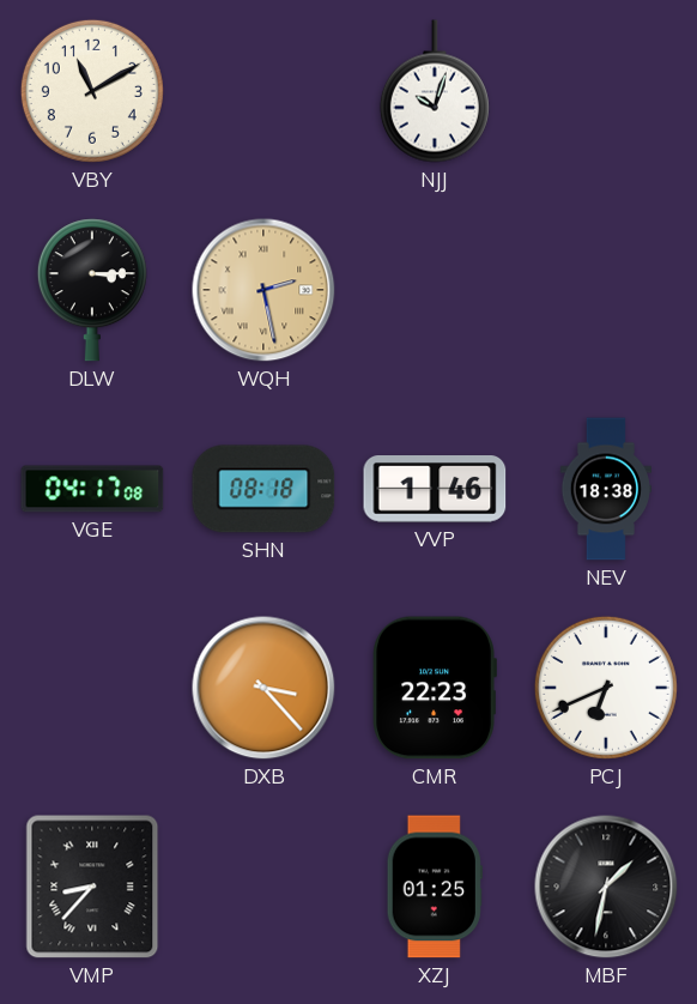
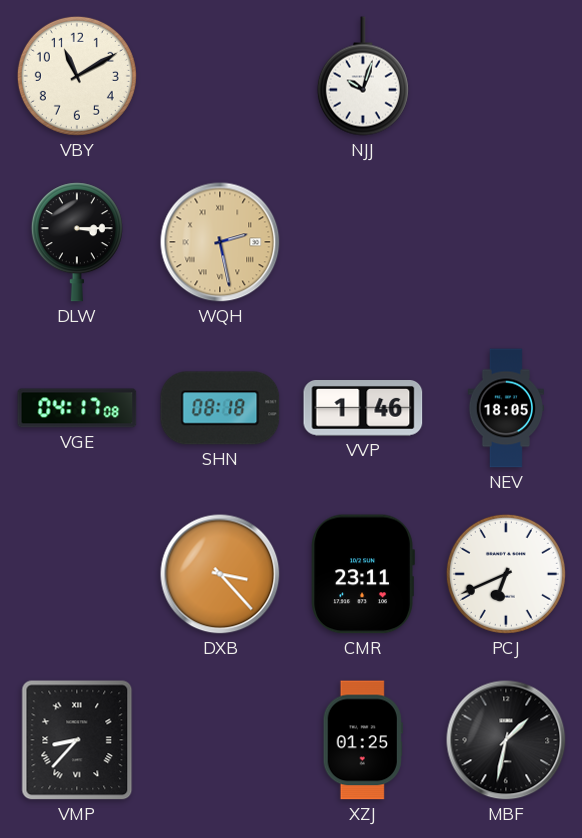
NEV: 18:38 -> 18:05
CMR: 22:23 -> 23:11
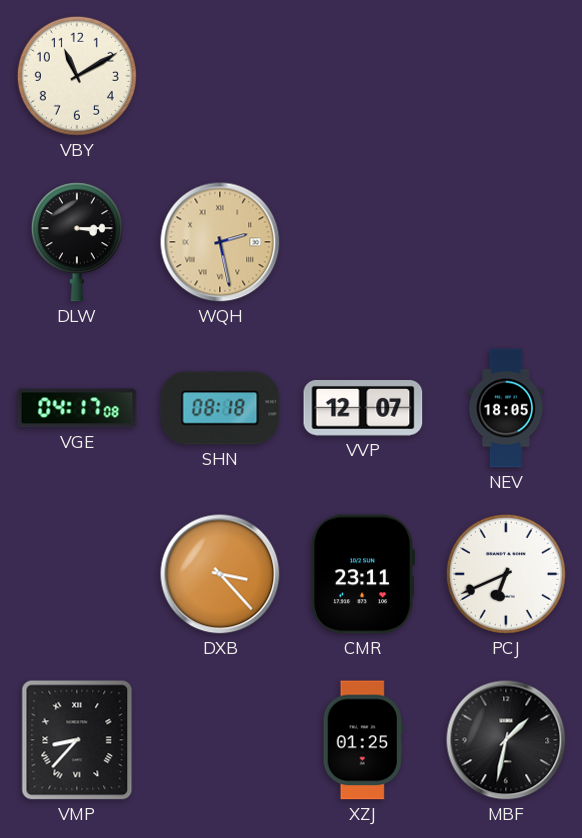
NJJ: 10:03 -> none
VVP: 1:46 -> 12:07
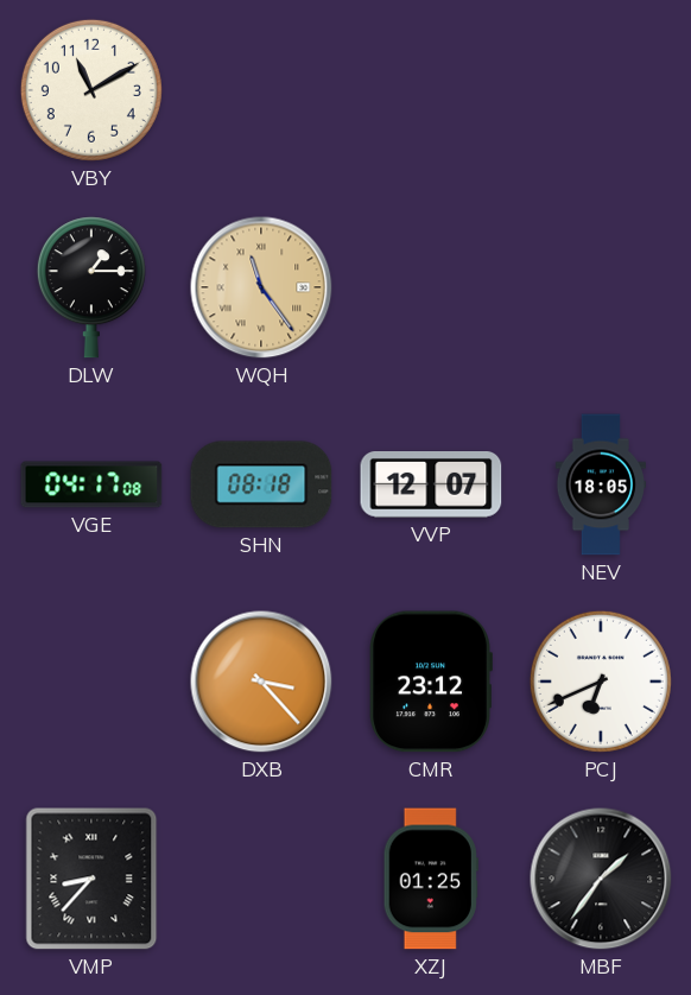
DLW: 3:15 -> 1:15
WQH: 2:28 -> 11:24
CMR: 23:11 -> 23:12
MBF: 1:32 -> 1:36
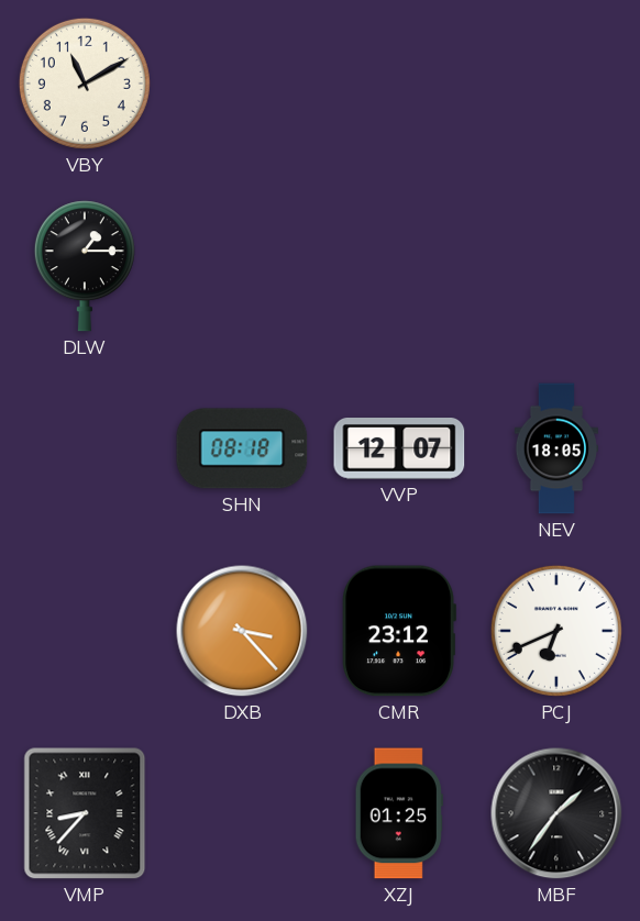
WQH: 11:24 -> none
VGE: 04:17 -> none
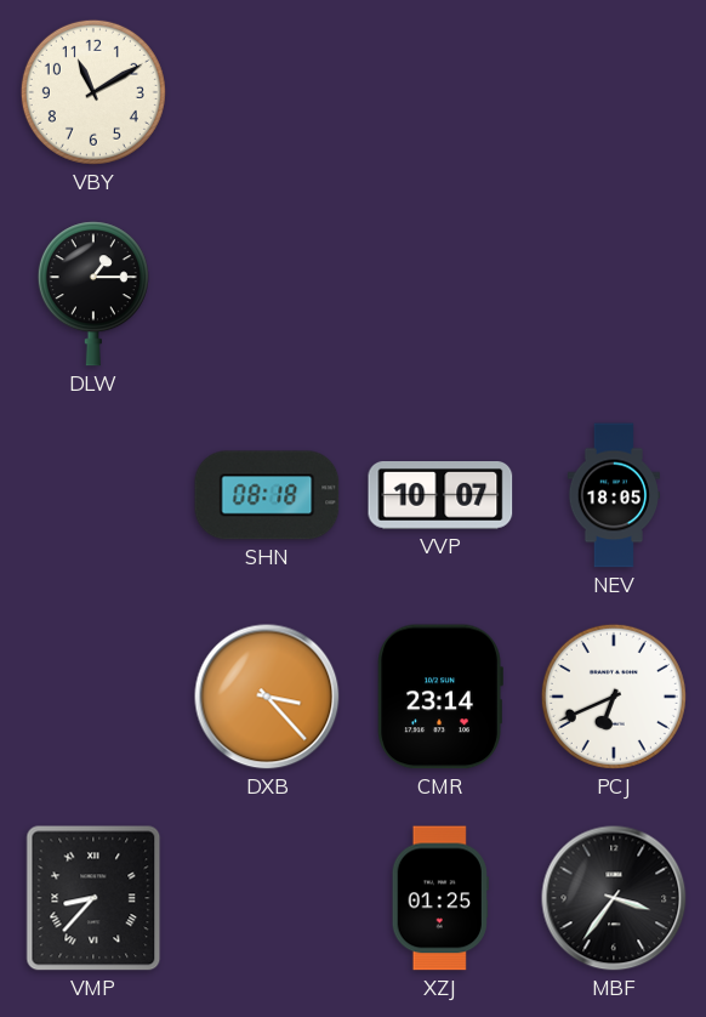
VVP: 12:07 -> 10:07
CMR: 23:12 -> 23:14
MBF: 1:36 -> 3:36
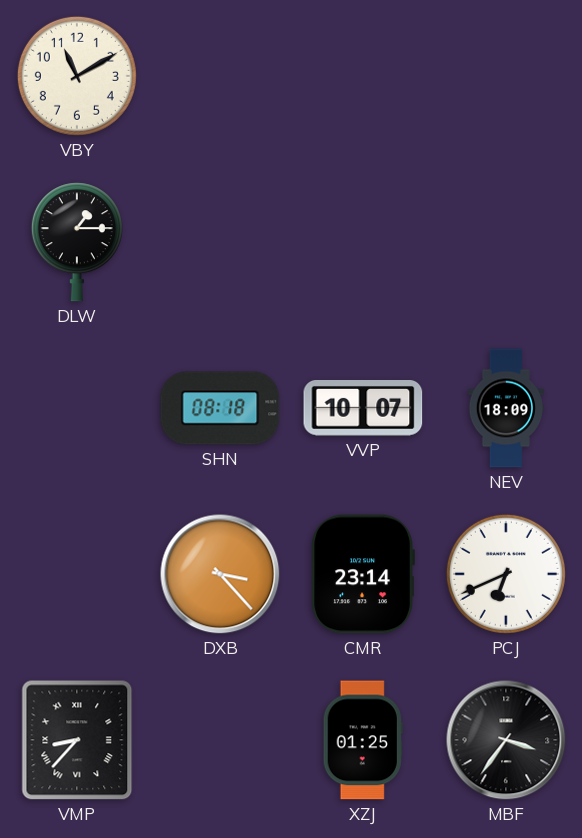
NEV: 18:05 -> 18:09
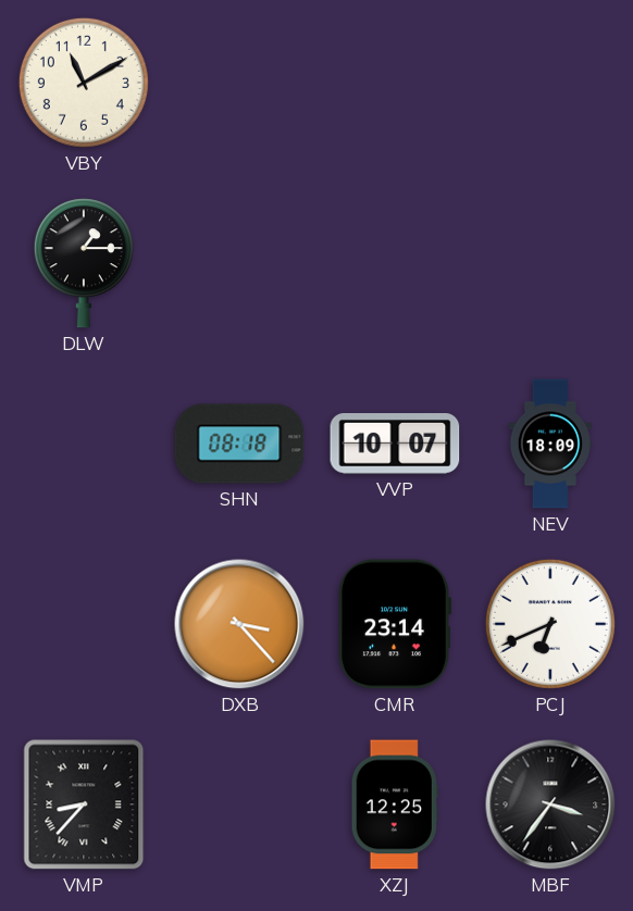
XZJ: 01:25 -> 12:25
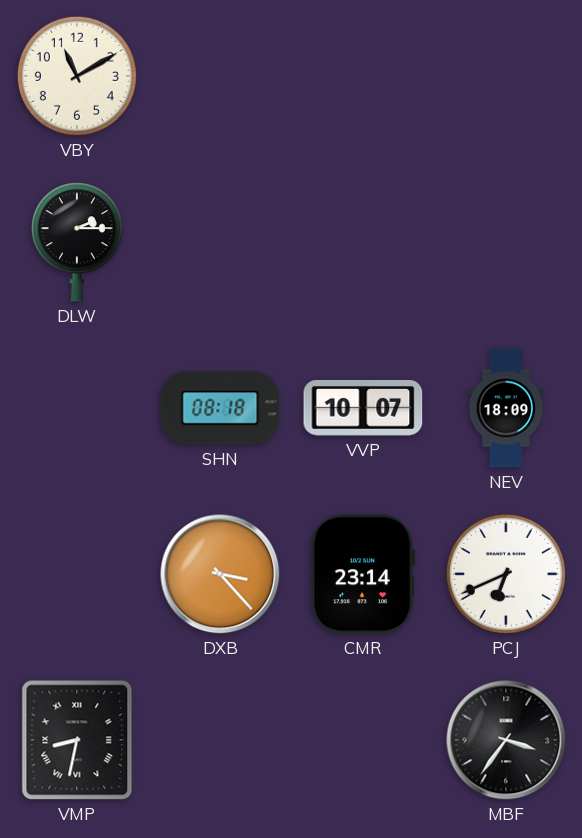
DLW: 1:15 -> 2:15
VMP: 8:37 -> 8:32
XZJ: 12:25 -> none
